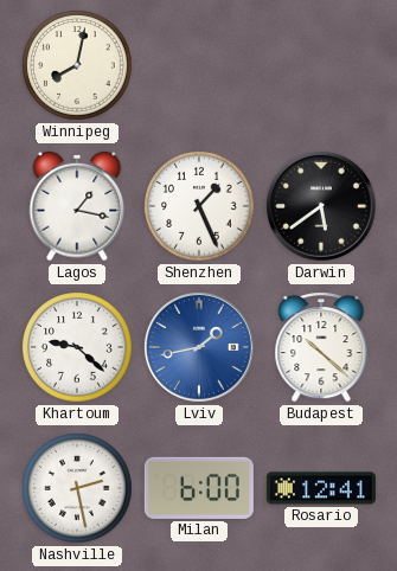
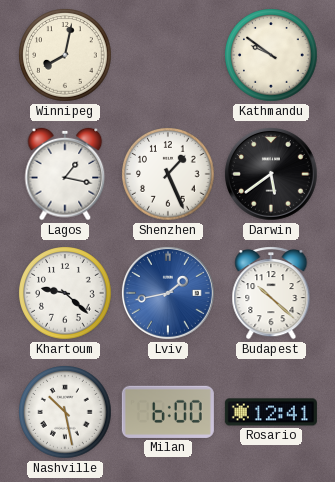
Kathmandu: none -> 9:51
Nashville: 2:28 -> 10:28
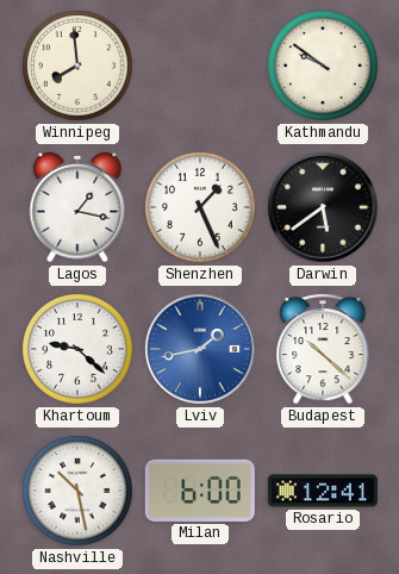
Winnipeg: 8:02 -> 7:59
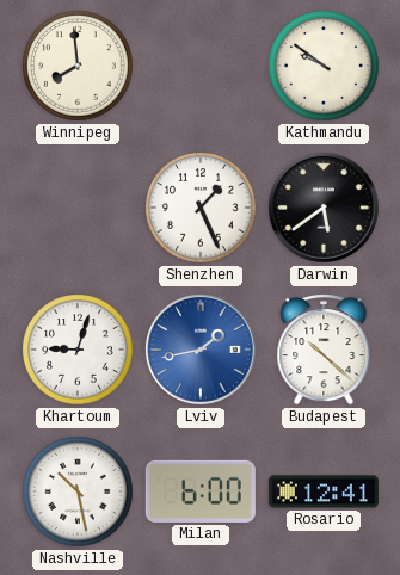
Lagos: 1:17 -> none
Khartoum: 9:22 -> 9:03
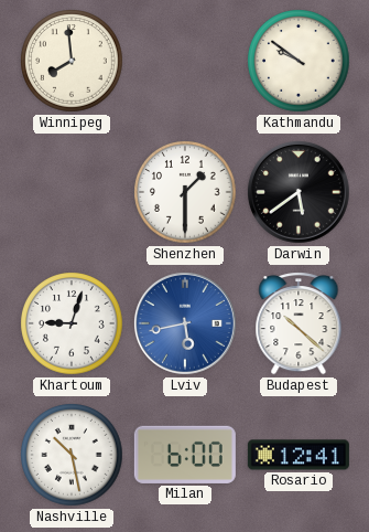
Shenzhen: 1:26 -> 1:30
Lviv: 1:43 -> 5:43
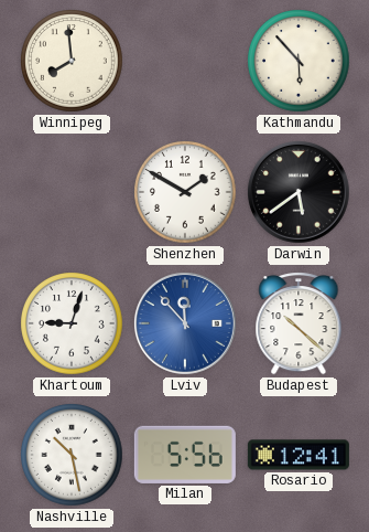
Kathmandu: 9:51 -> 5:53
Shenzhen: 1:30 -> 1:50
Lviv: 5:43 -> 11:53
Milan: 6:00 -> 5:56
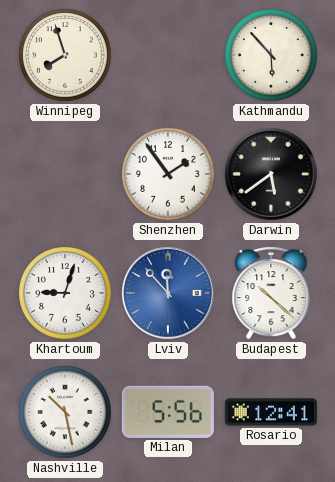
Winnipeg: 7:59 -> 7:57
Shenzhen: 1:50 -> 1:54
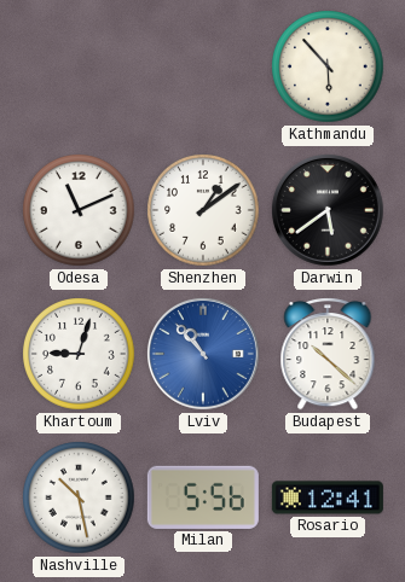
Winnipeg: 7:57 -> none
Odesa: none -> 11:11
Shenzhen: 1:54 -> 1:09
Lviv: 11:53 -> 10:53
